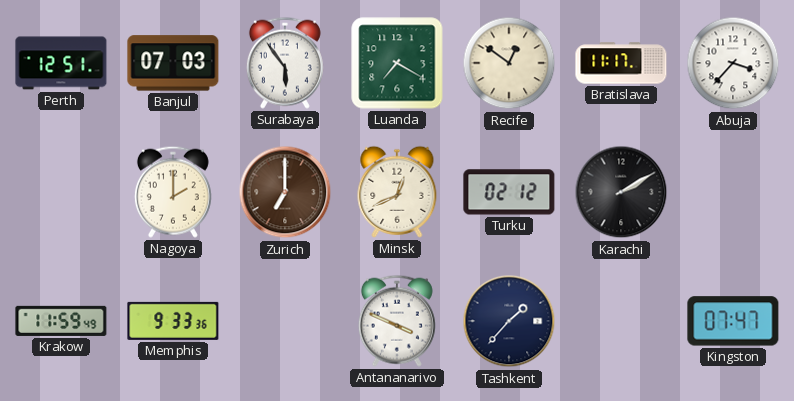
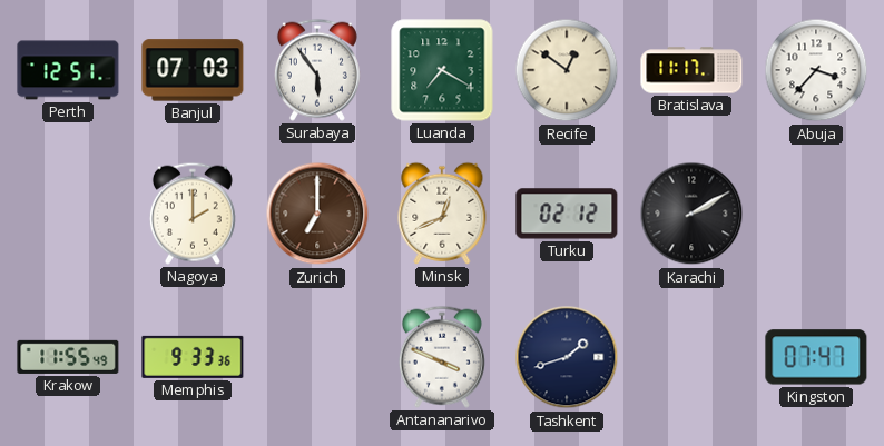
Krakow: 11:59 -> 11:55
Tashkent: 1:37 -> 1:42
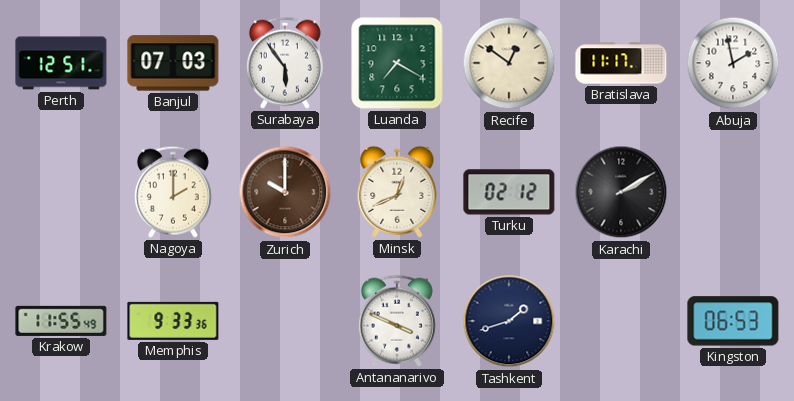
Abuja: 3:37 -> 1:58
Zurich: 7:00 -> 10:00
Kingston: 07:47 -> 06:53
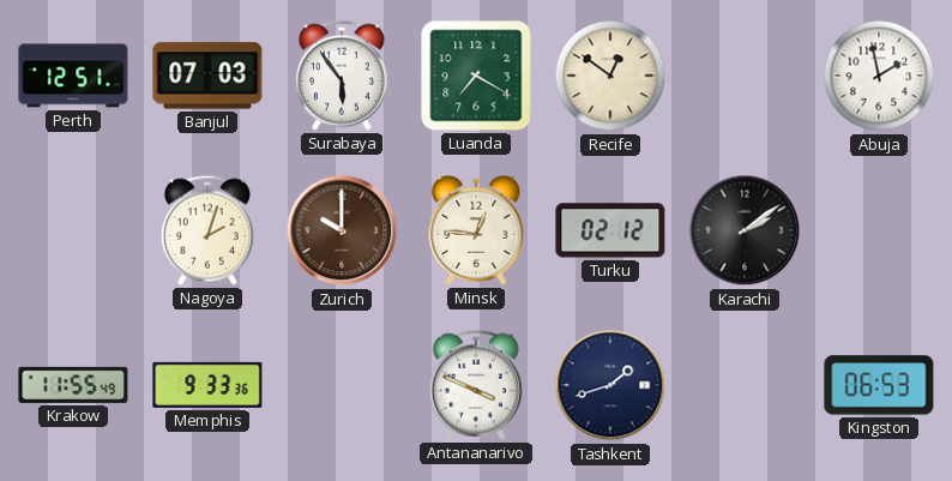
Bratislava: 11:17 -> none
Nagoya: 2:00 -> 2:03
Minsk: 12:41 -> 12:46
Karachi: 2:10 -> 2:09
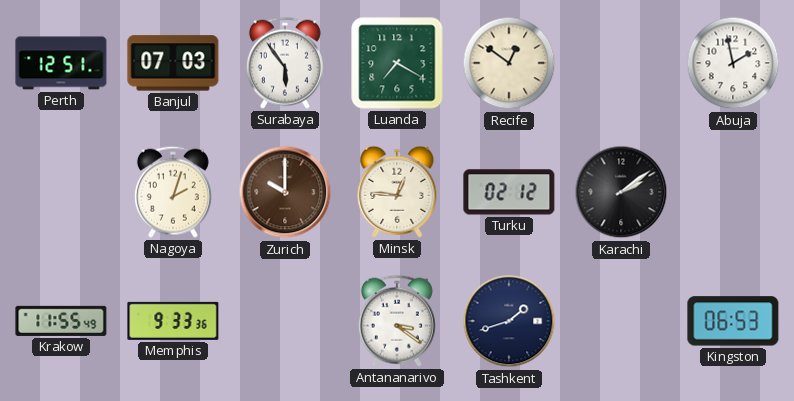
Antananarivo: 3:49 -> 3:21
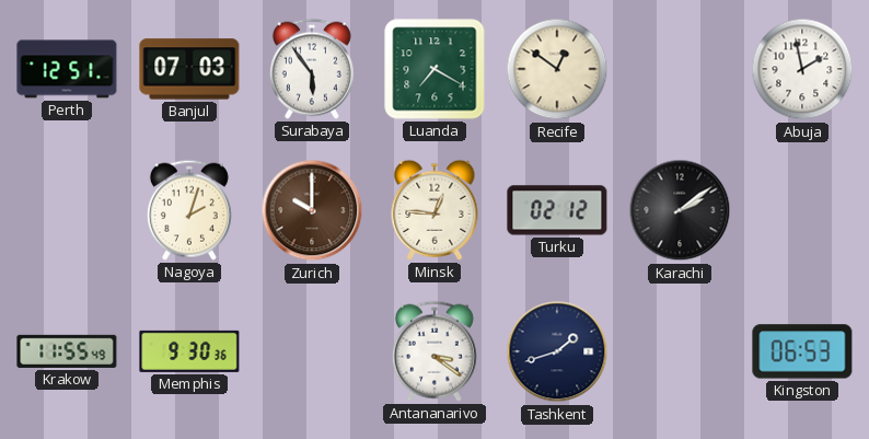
Memphis: 9:33 -> 9:30
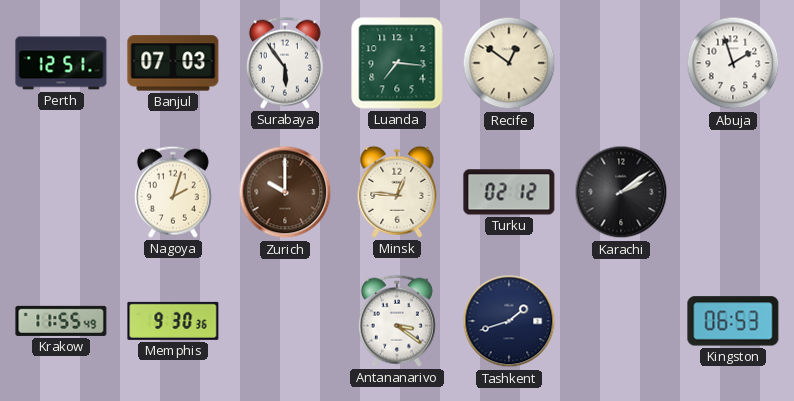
Luanda: 7:20 -> 7:16
Abuja: 1:58 -> 1:57
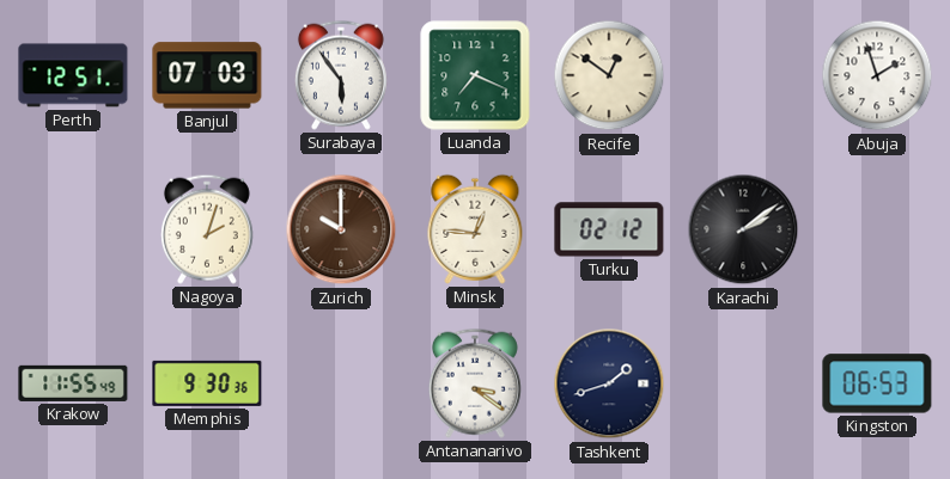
Luanda: 7:16 -> 7:19
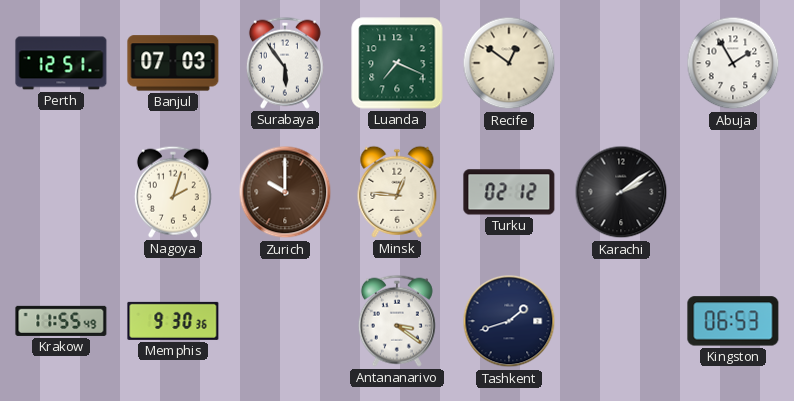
Abuja: 1:57 -> 1:55
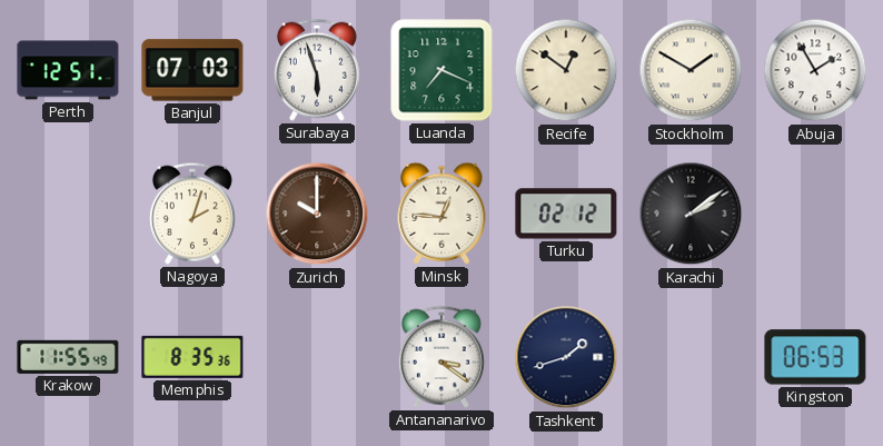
Surabaya: 5:54 -> 5:57
Stockholm: none -> 1:50
Memphis: 9:30 -> 8:35
